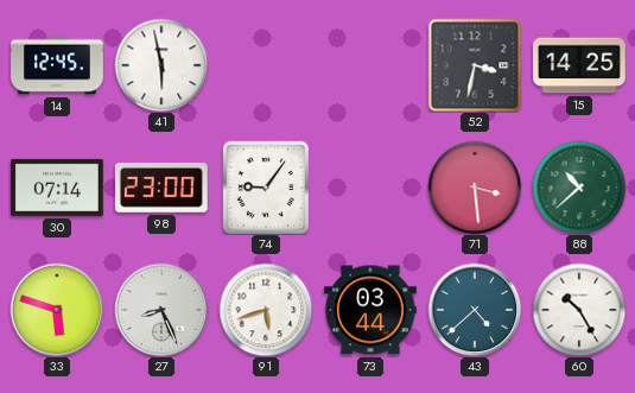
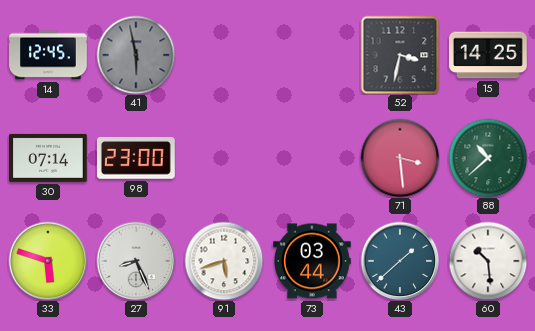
41 dial: white -> grey
74: 9:06 -> none
43: 4:38 -> 1:38
60: 10:25 -> 10:29
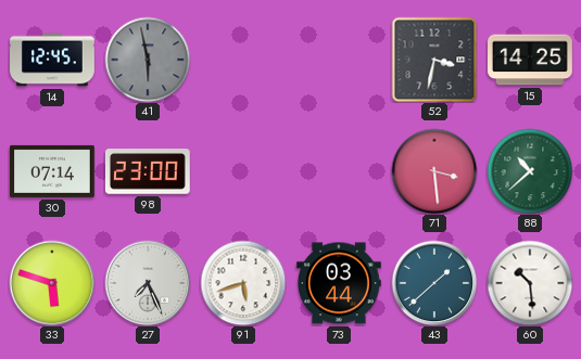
27: 8:26 -> 7:26
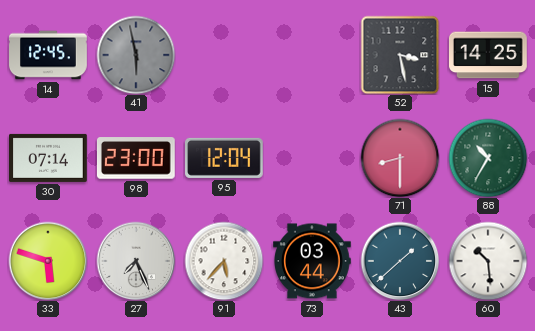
52: 3:32 -> 3:28
95: none -> 12:04
71: 3:29 -> 8:30
88: 10:38 -> 10:35
91: 5:42 -> 5:37
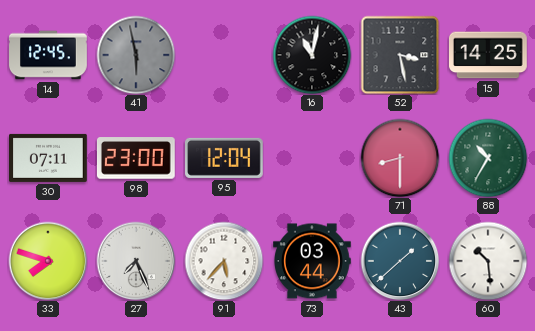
16: none -> 11:02
30: 07:14 -> 07:11
33: 5:48 -> 7:48
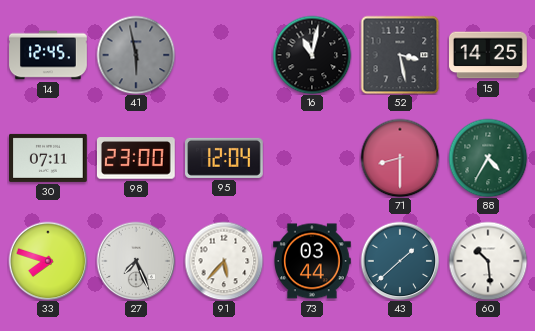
88: 10:35 -> 4:35
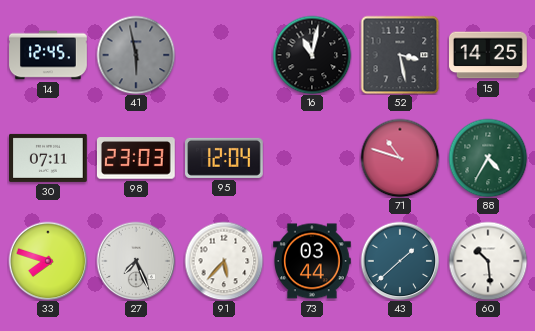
98: 23:00 -> 23:03
71: 8:30 -> 10:48
